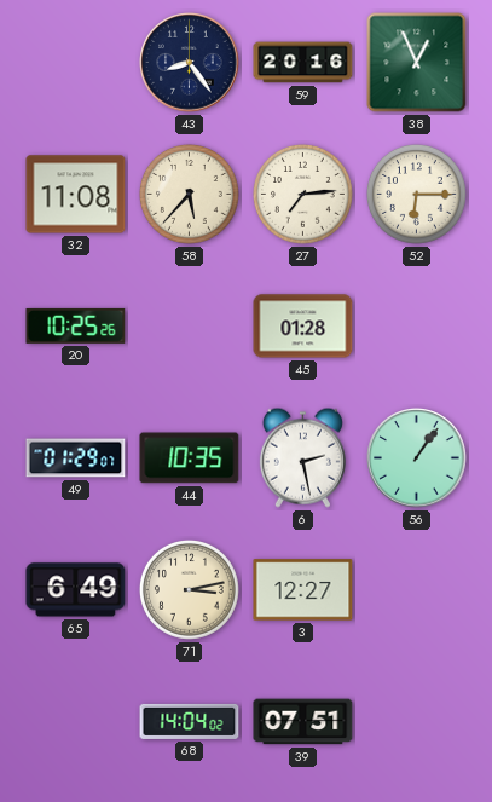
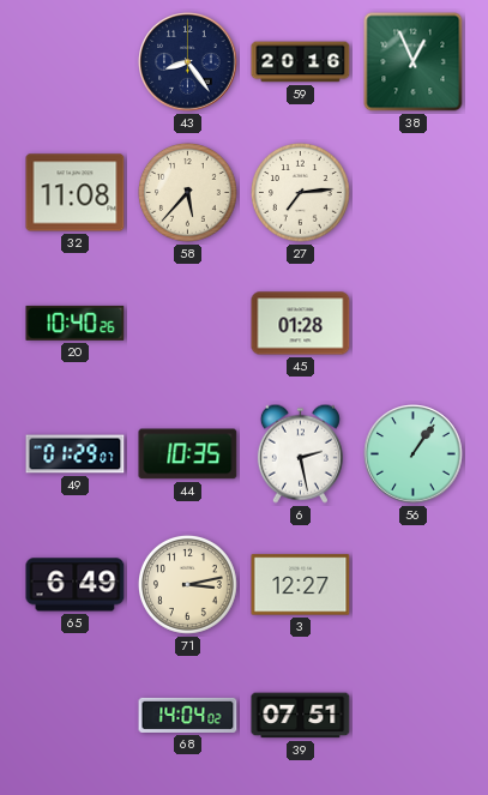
52: 6:15 -> none
20: 10:25 -> 10:40
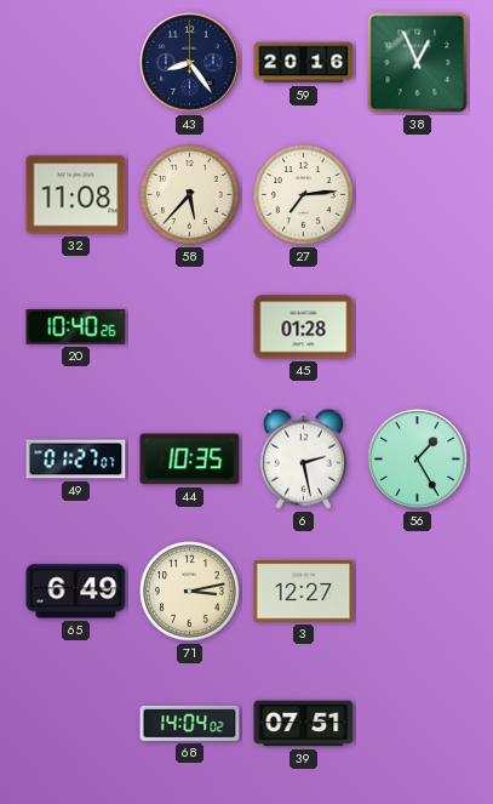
49: 01:29 -> 01:27
56: 1:06 -> 1:25
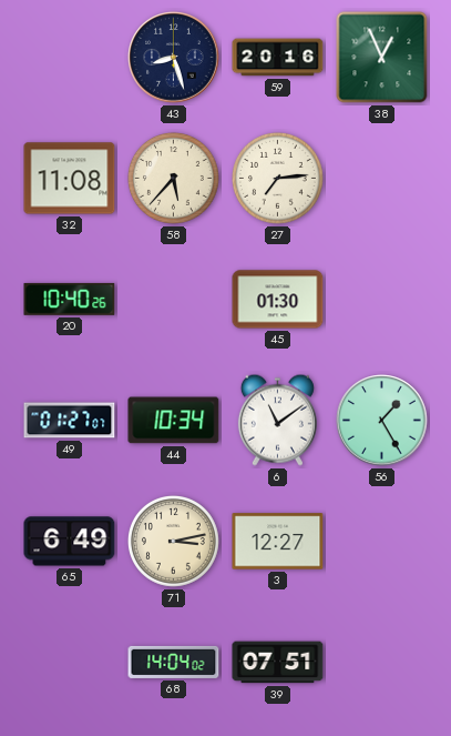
43: 8:24 -> 8:27
45: 01:28 -> 01:30
44: 10:35 -> 10:34
6: 2:28 -> 11:09
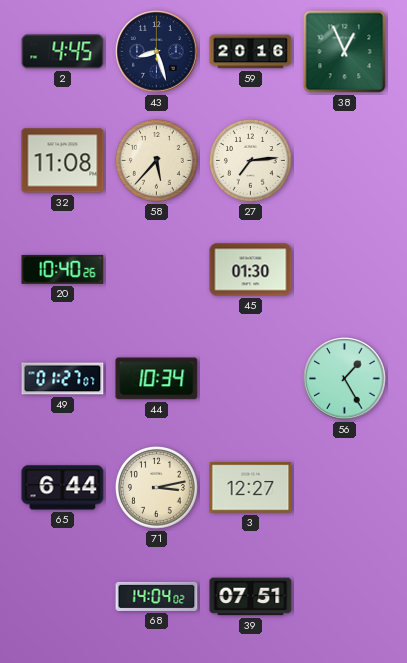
2: none -> 4:45
6: 11:09 -> none
65: 6:49 -> 6:44
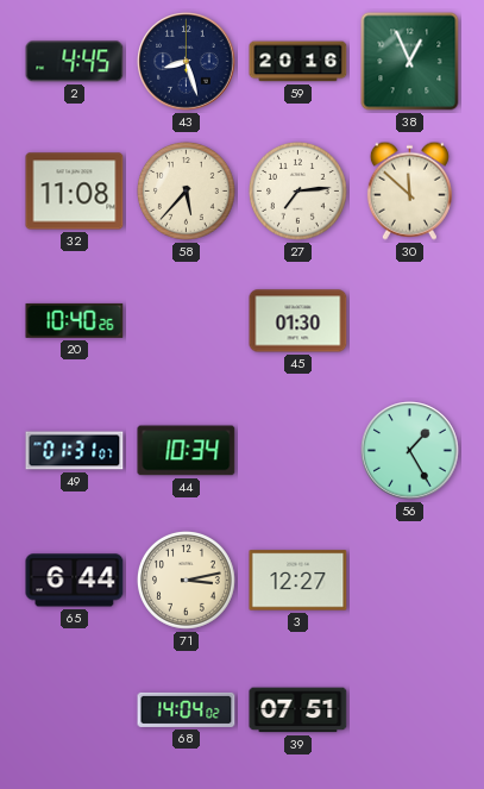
30: none -> 11:52
49: 01:27 -> 01:31
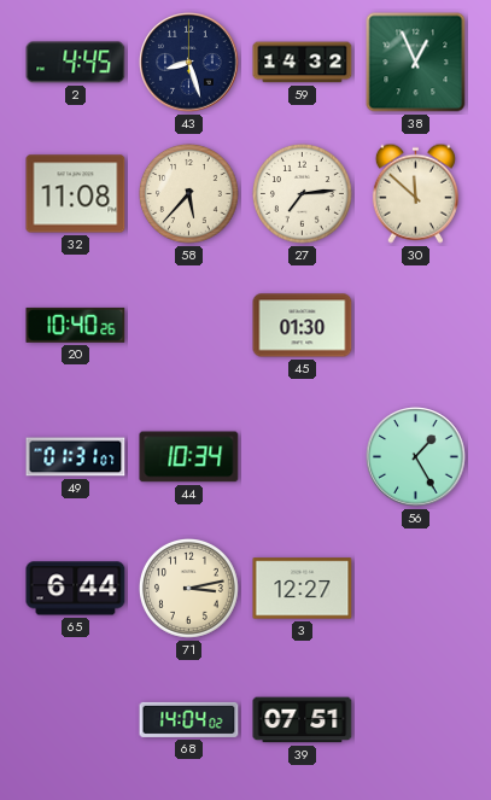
59: 20:16 -> 14:32
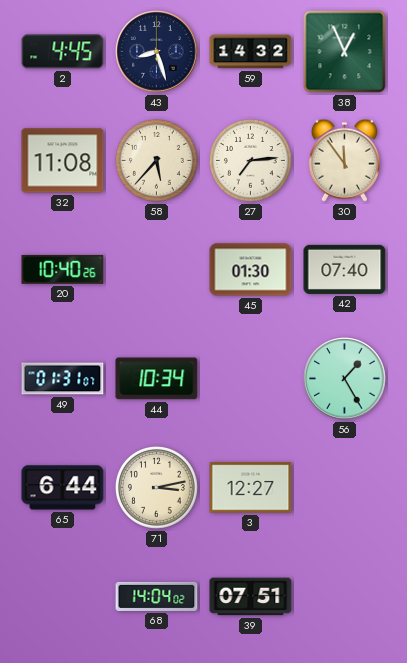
30: 11:52 -> 11:54
42: none -> 07:40
